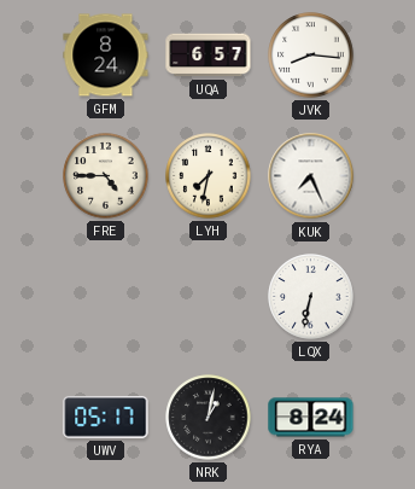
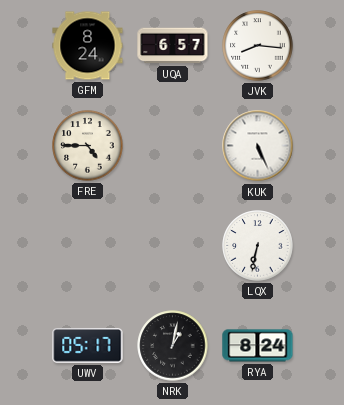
LYH: 7:32 -> none
KUK: 7:26 -> 5:26
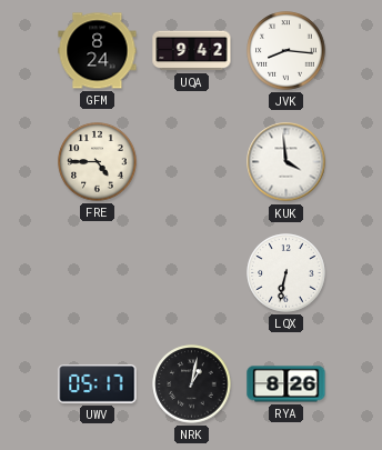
UQA: 6:57 -> 9:42
KUK: 5:26 -> 3:59
RYA: 8:24 -> 8:26
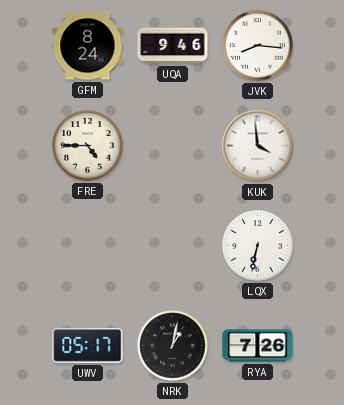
UQA: 9:42 -> 9:46
RYA: 8:26 -> 7:26
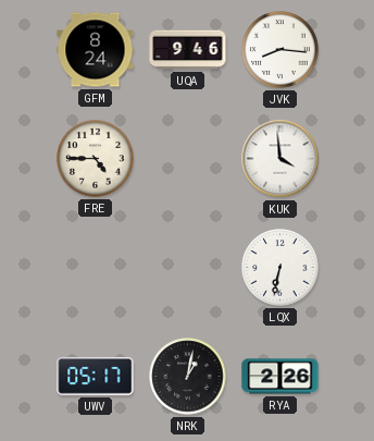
RYA: 7:26 -> 2:26
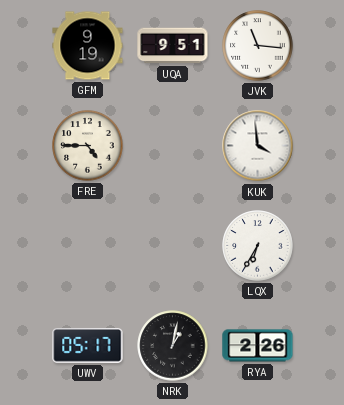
GFM: 8:24 -> 9:19
UQA: 9:46 -> 9:51
JVK: 8:16 -> 11:16
LQX: 6:32 -> 6:35
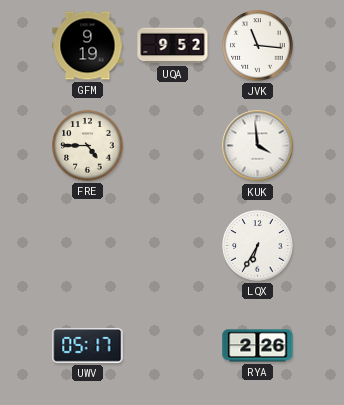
UQA: 9:51 -> 9:52
NRK: 1:02 -> none
